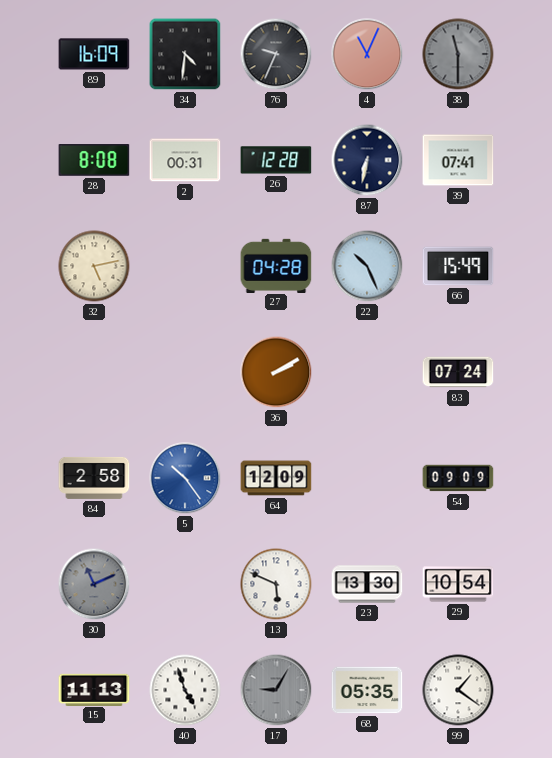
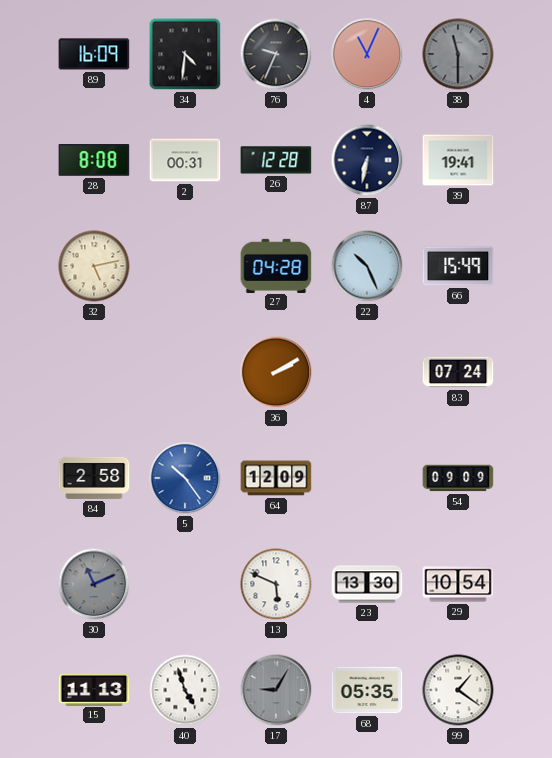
39: 07:41 -> 19:41
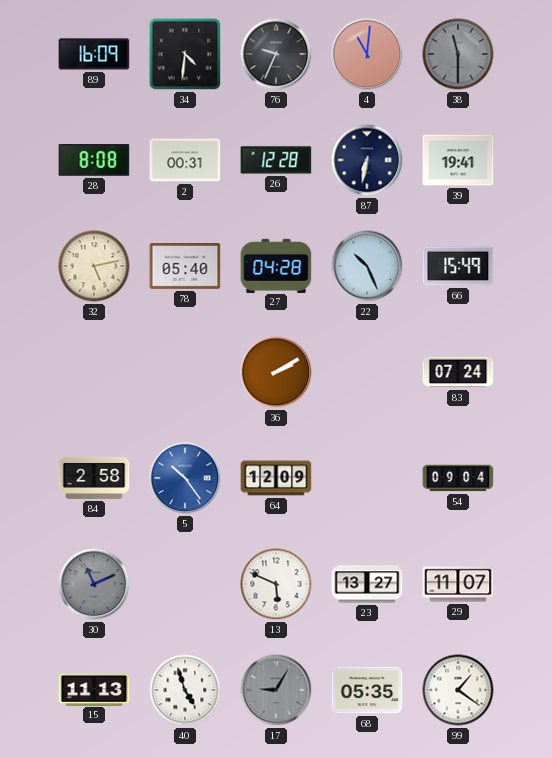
4: 11:04 -> 11:01
78: none -> 05:40
54: 09:09 -> 09:04
23: 13:30 -> 13:27
29: 10:54 -> 11:07
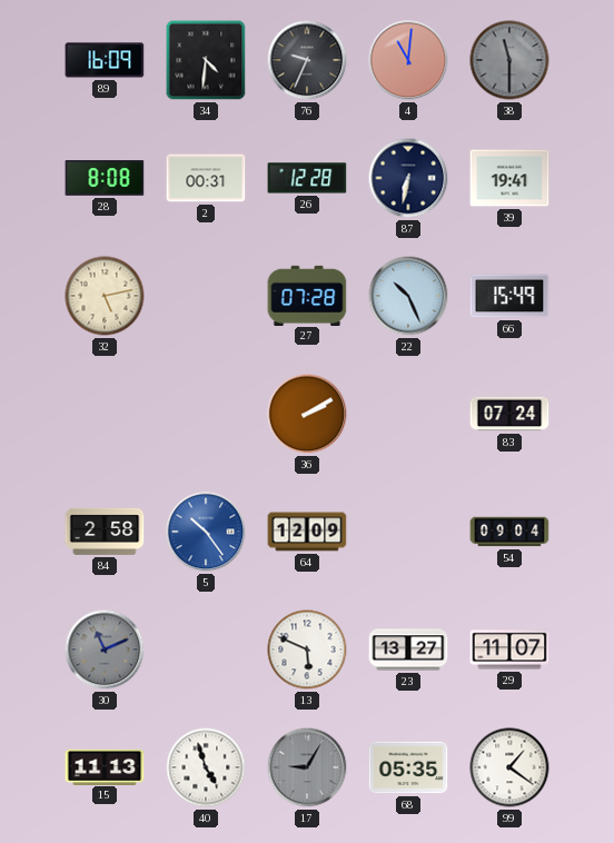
78: 05:40 -> none
27: 04:28 -> 07:28
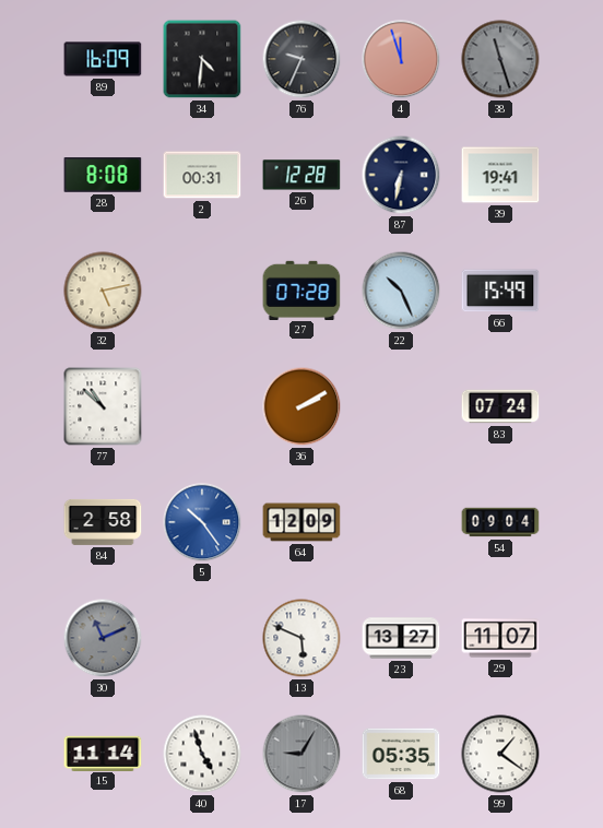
4: 11:01 -> 11:57
38: 11:30 -> 11:27
77: none -> 10:52
15: 11:13 -> 11:14
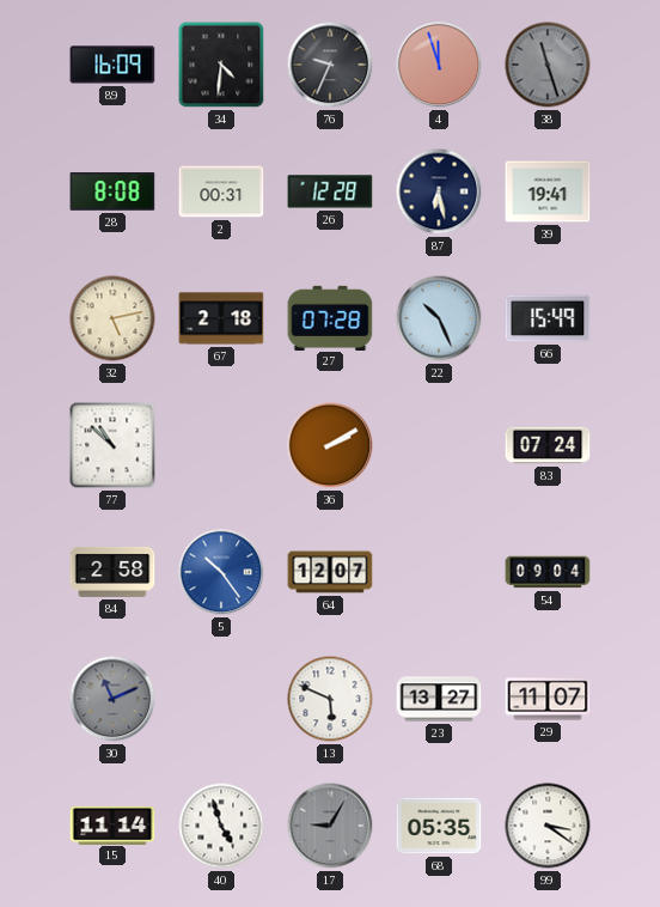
87: 6:32 -> 6:28
67: none -> 2:18
64: 12:09 -> 12:07
99: 1:21 -> 3:21
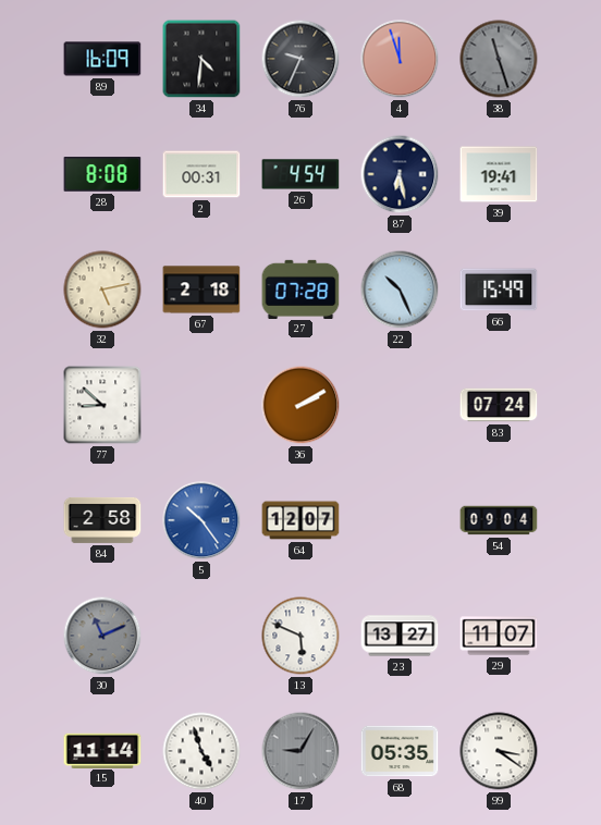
26: 12:28 -> 4:54
77: 10:52 -> 8:52
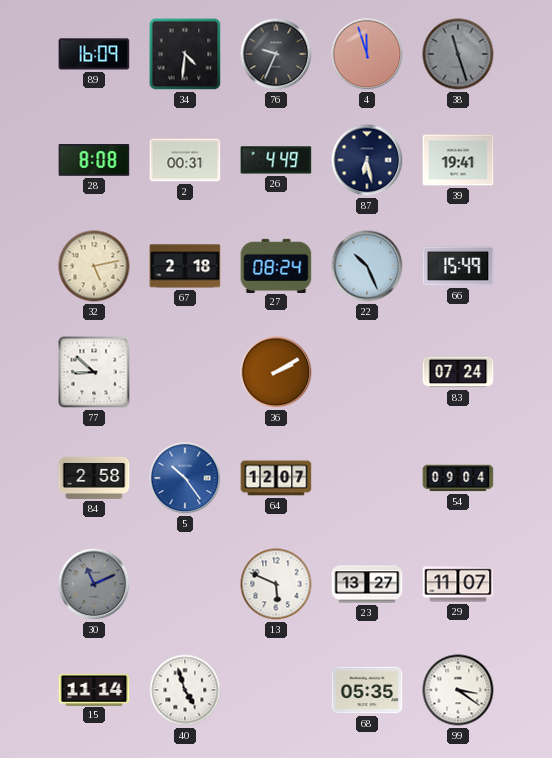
26: 4:54 -> 4:49
27: 07:28 -> 08:24
17: 9:05 -> none
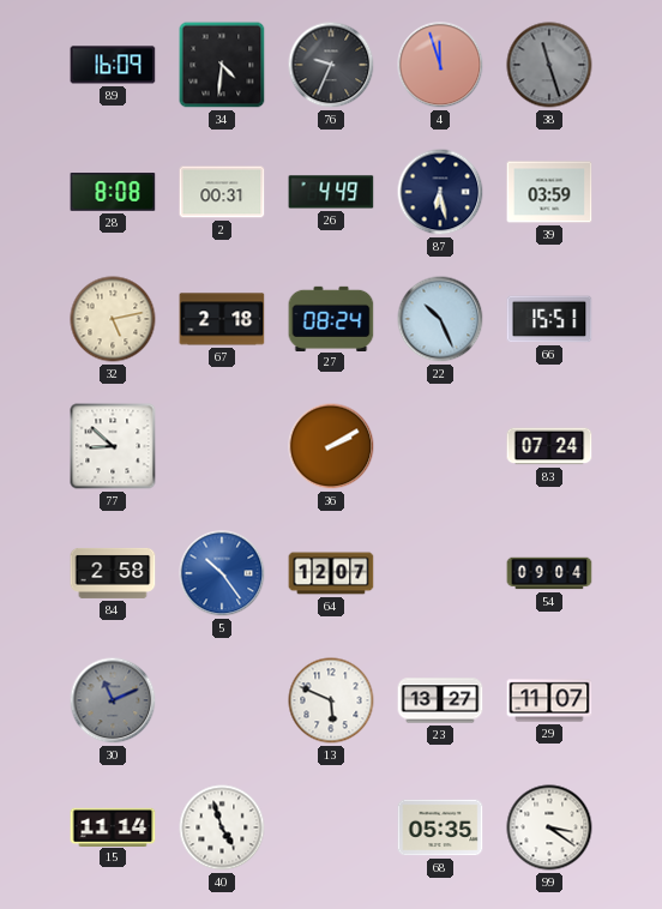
39: 19:41 -> 03:59
66: 15:49 -> 15:51
